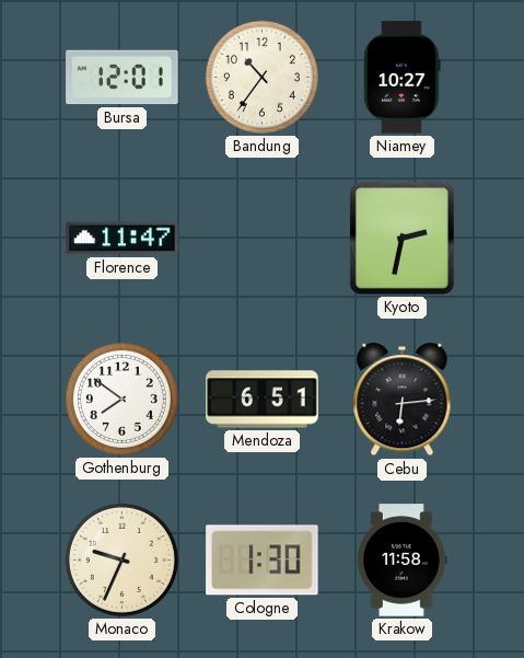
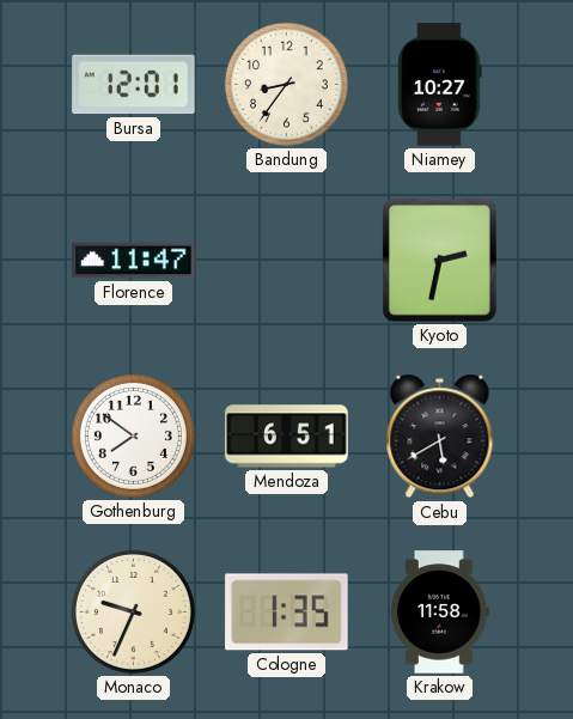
Bandung: 10:36 -> 8:36
Cebu: 6:14 -> 5:40
Cologne: 1:30 -> 1:35
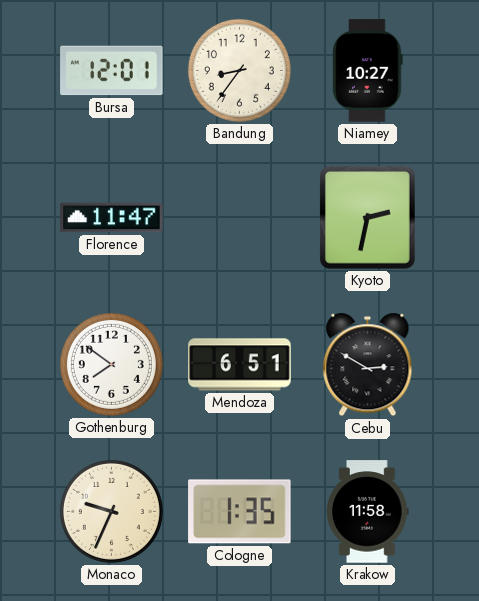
Cebu: 5:40 -> 2:50
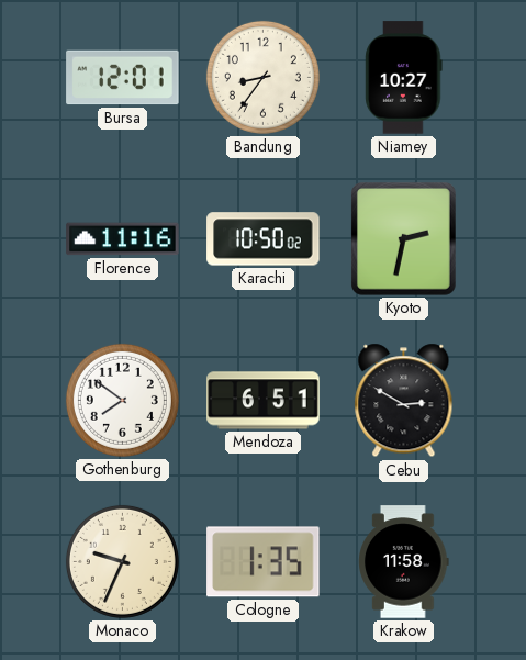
Florence: 11:47 -> 11:16
Karachi: none -> 10:50
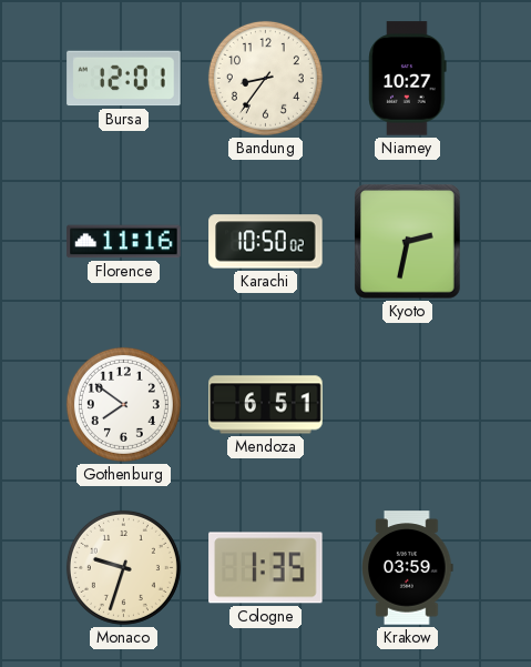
Cebu: 2:50 -> none
Monaco: 9:34 -> 9:33
Krakow: 11:58 -> 03:59
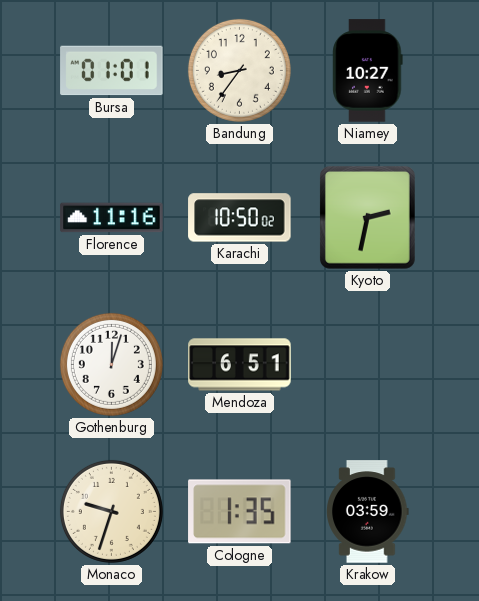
Bursa: 12:01 -> 01:01
Gothenburg: 7:51 -> 12:03
